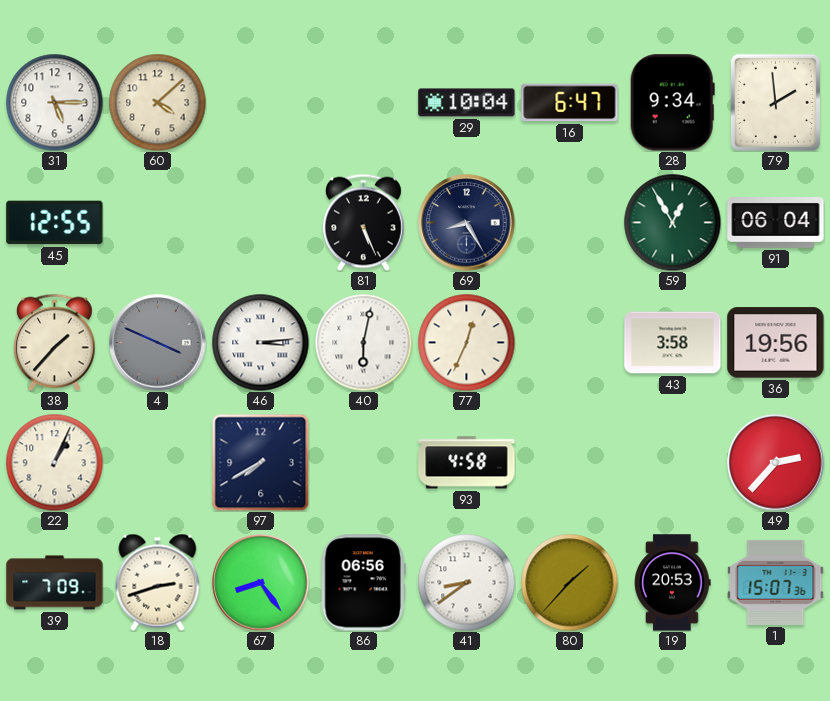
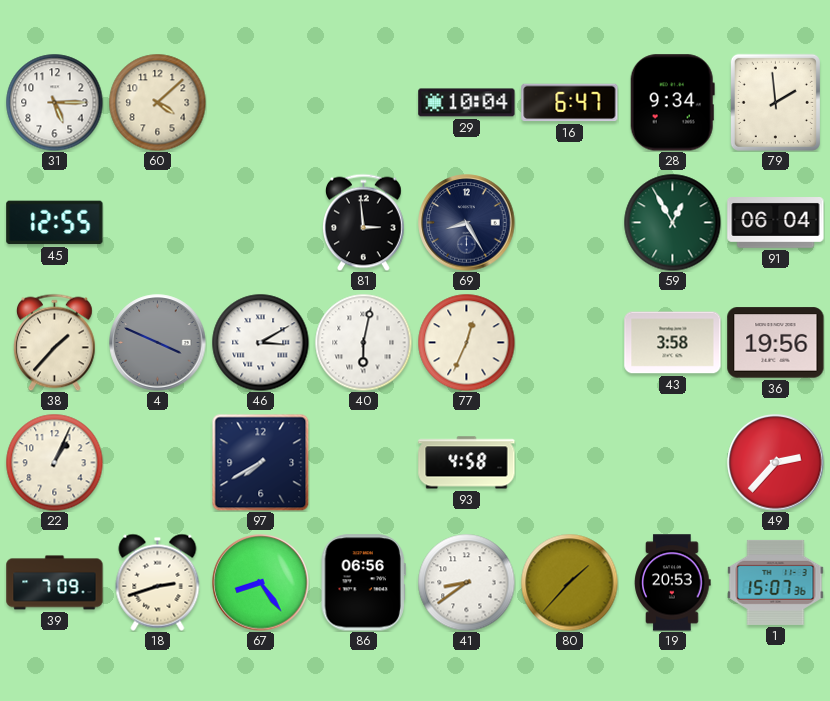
81: 5:26 -> 2:59
46: 3:14 -> 3:10
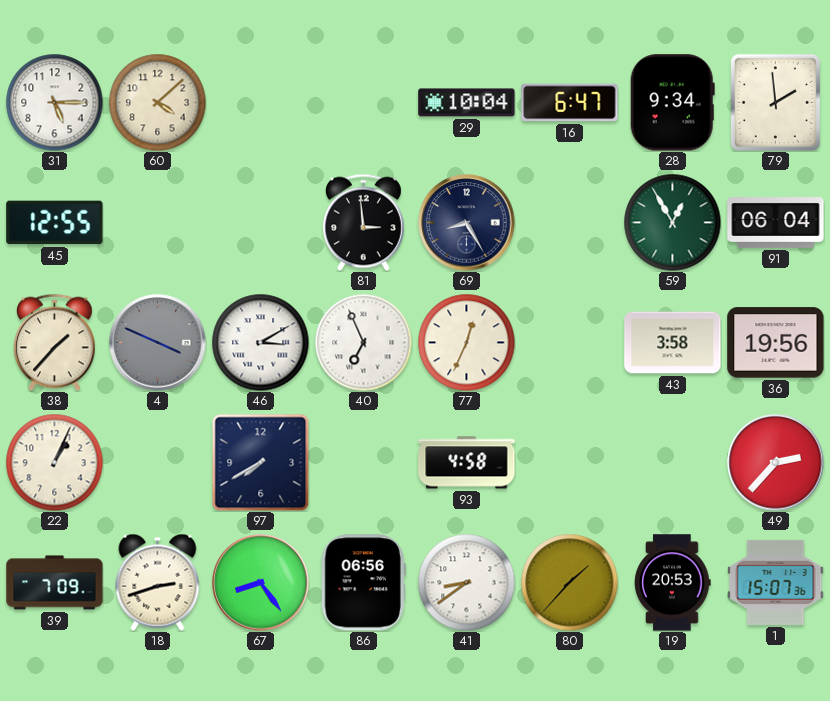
40: 6:02 -> 6:56
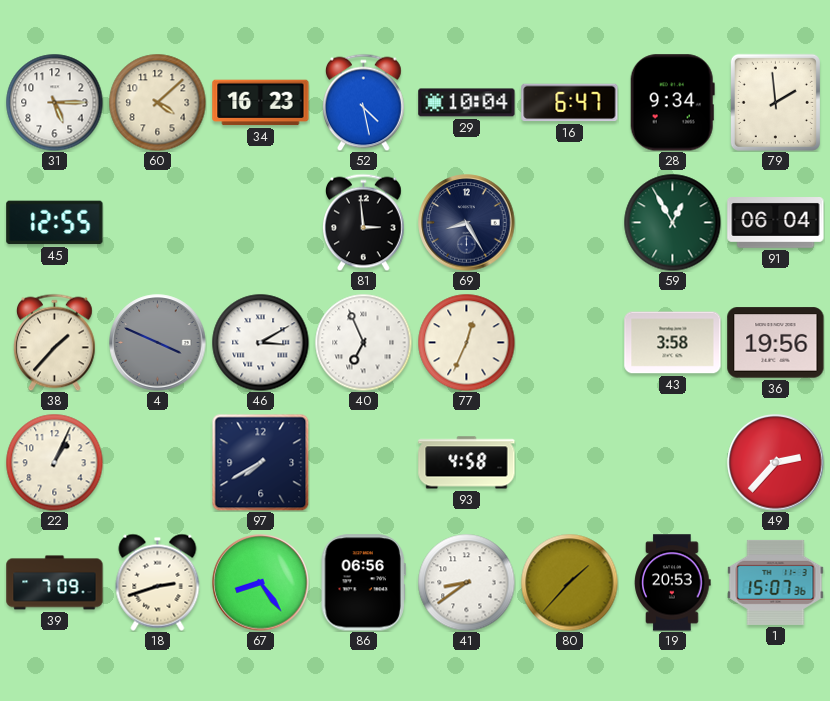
34: none -> 16:23
52: none -> 4:28
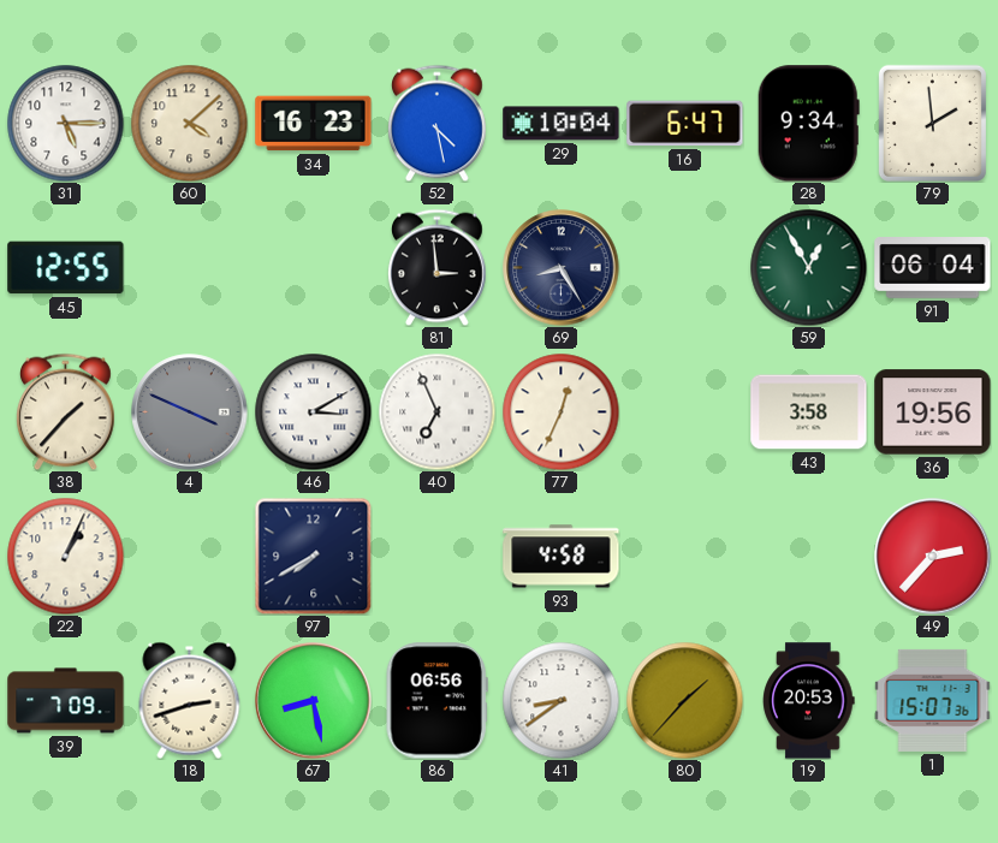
67: 8:24 -> 8:28
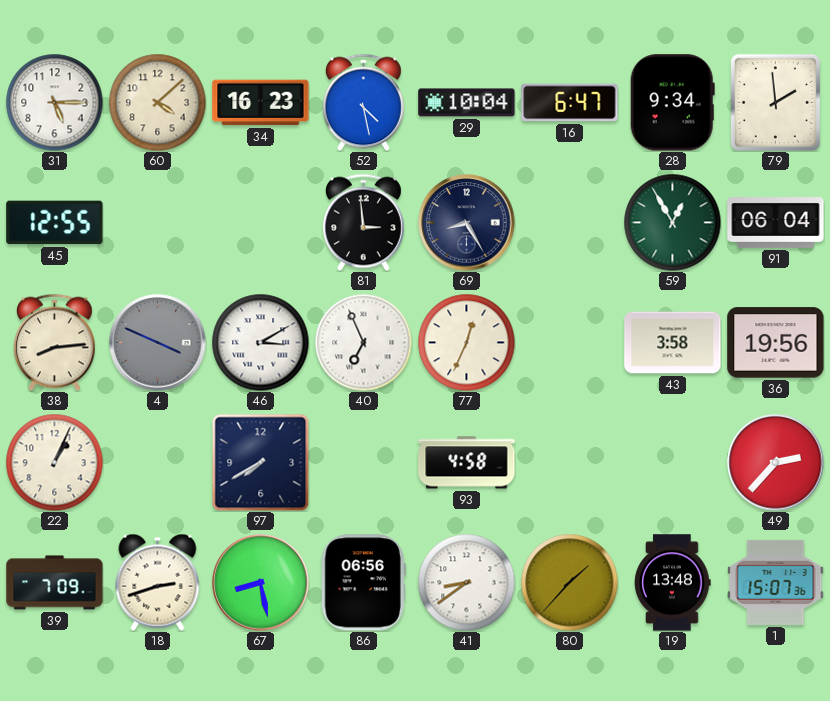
38: 1:37 -> 8:14
19: 20:53 -> 13:48
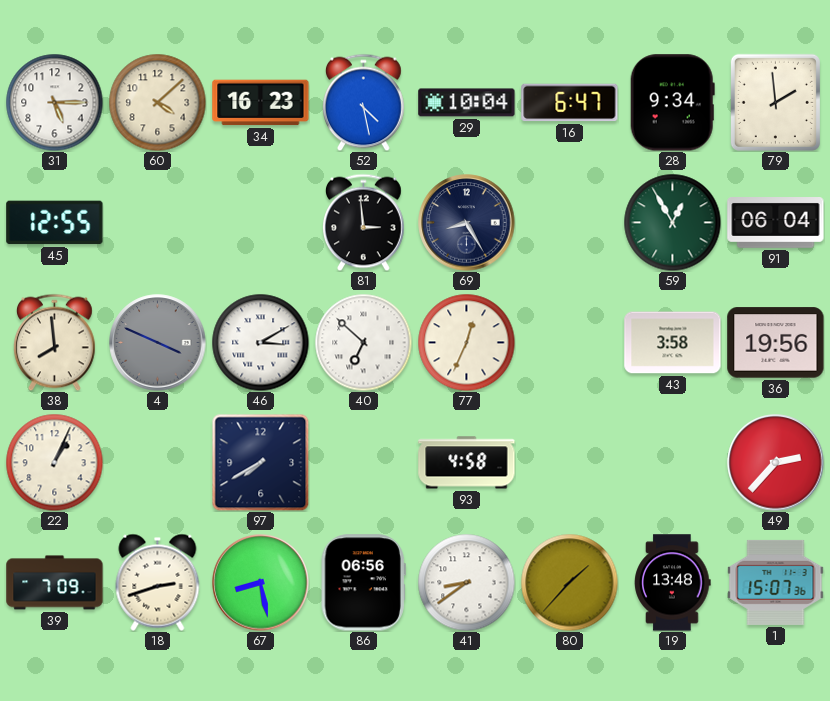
38: 8:14 -> 7:59
40: 6:56 -> 6:52
